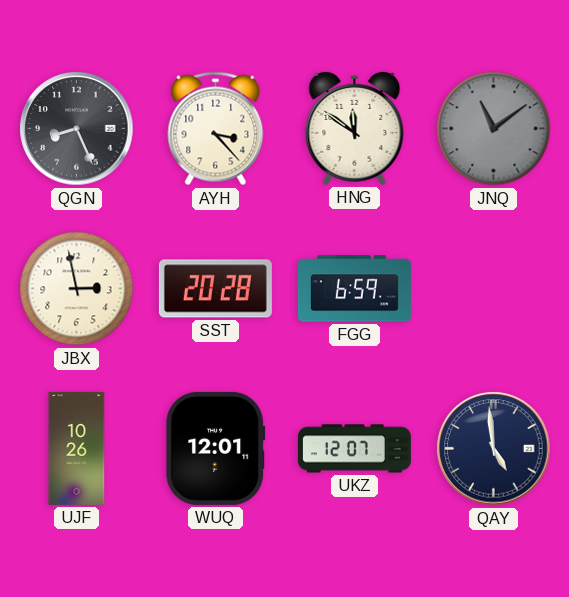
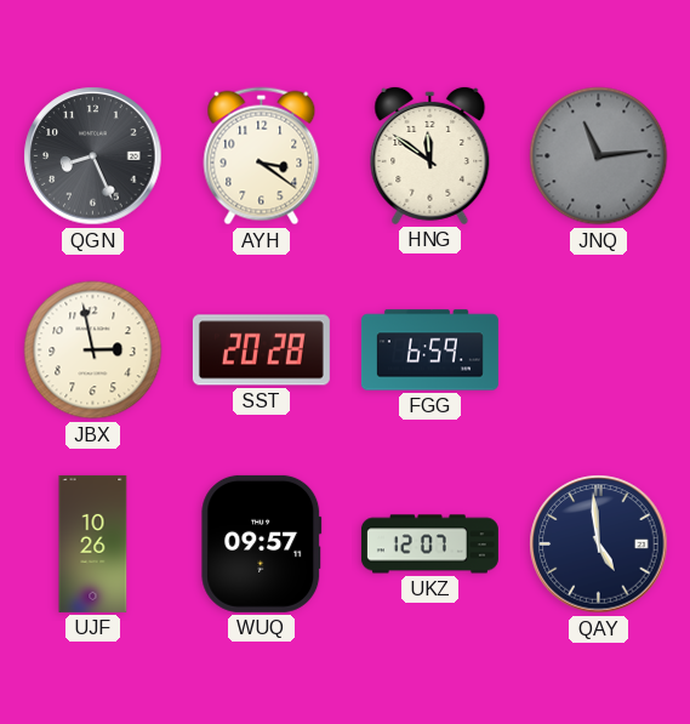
AYH: 3:23 -> 3:21
JNQ: 11:09 -> 11:14
WUQ: 12:01 -> 09:57
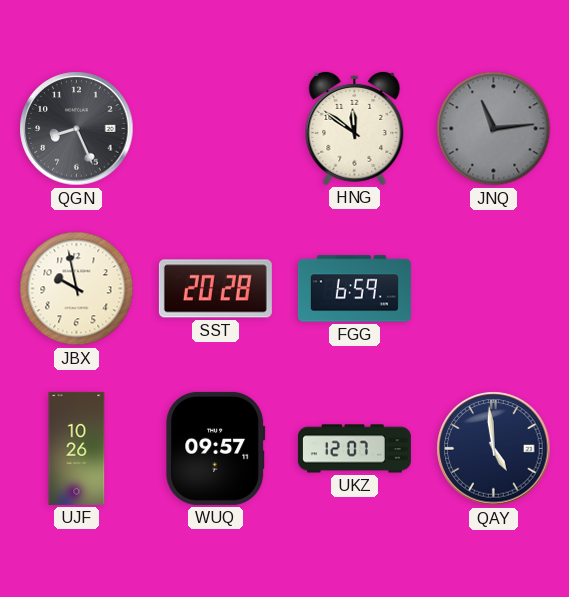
AYH: 3:21 -> none
JBX: 2:58 -> 9:58
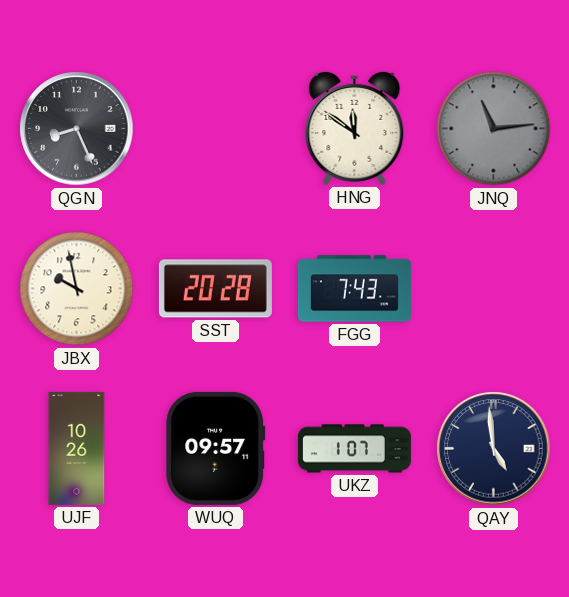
FGG: 6:59 -> 7:43
UKZ: 12:07 -> 1:07
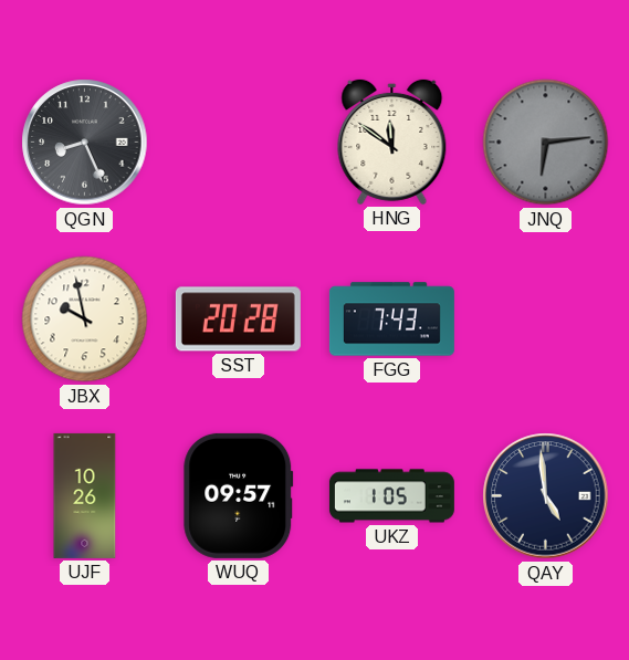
JNQ: 11:14 -> 6:14
UKZ: 1:07 -> 1:05
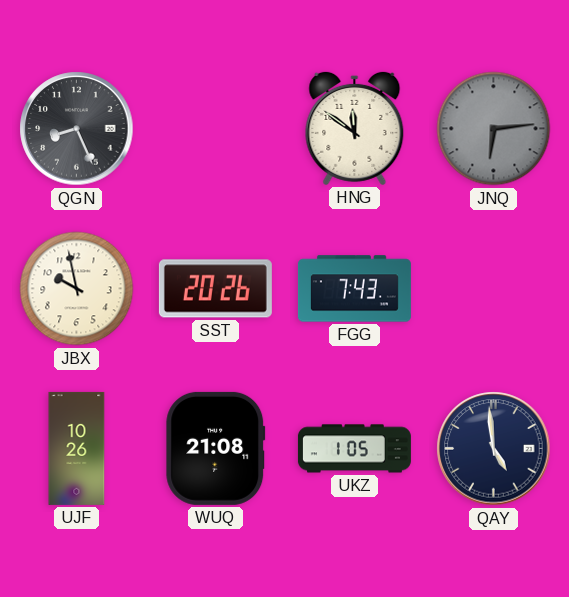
SST: 20:28 -> 20:26
WUQ: 09:57 -> 21:08
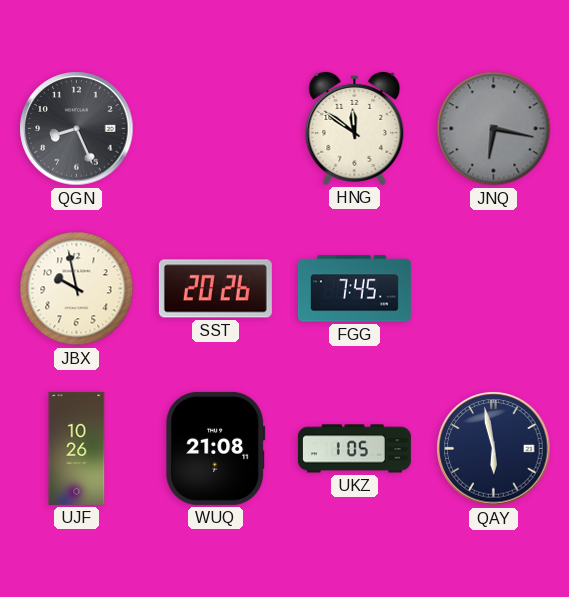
JNQ: 6:14 -> 6:17
FGG: 7:43 -> 7:45
QAY: 4:59 -> 5:58
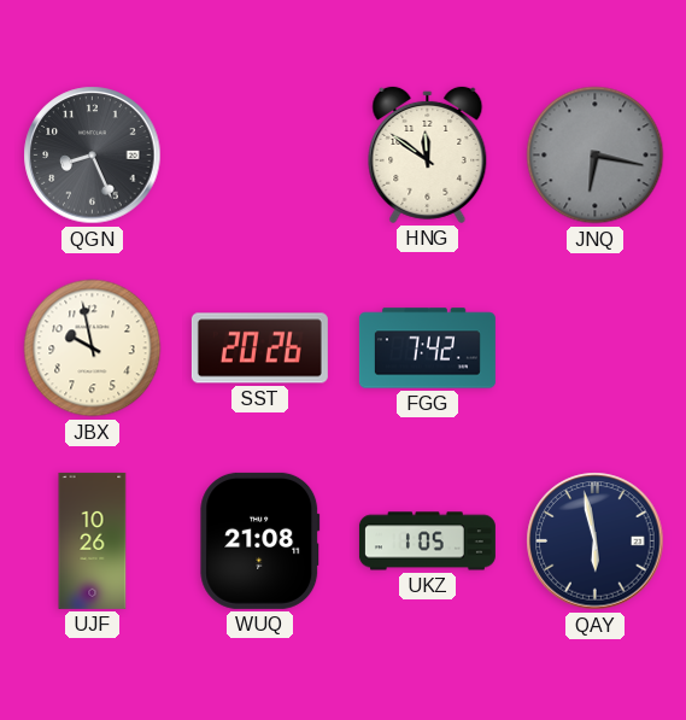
FGG: 7:45 -> 7:42
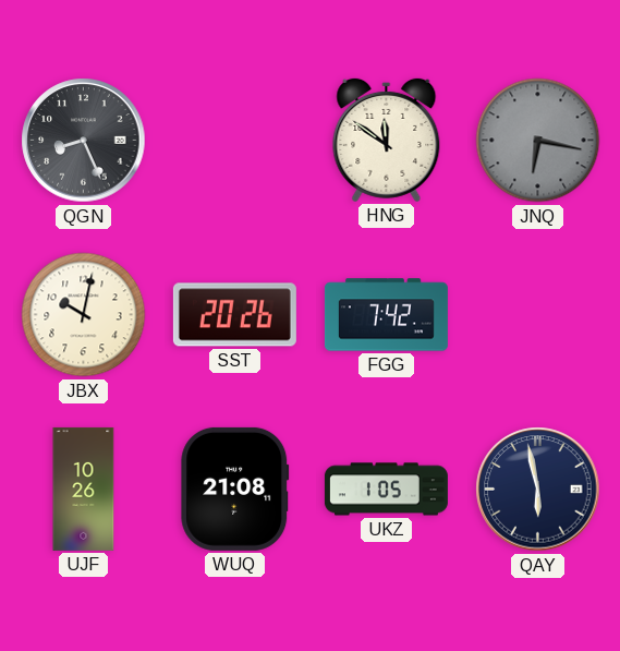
JBX: 9:58 -> 10:02
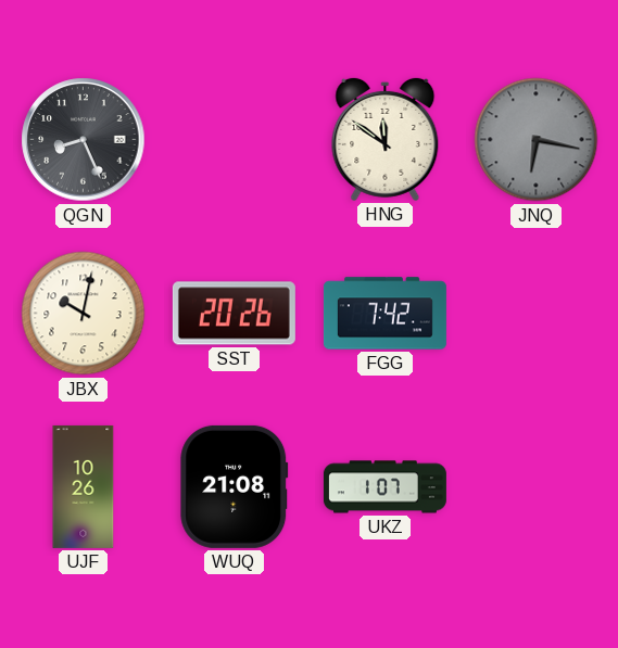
UKZ: 1:05 -> 1:07
QAY: 5:58 -> none
